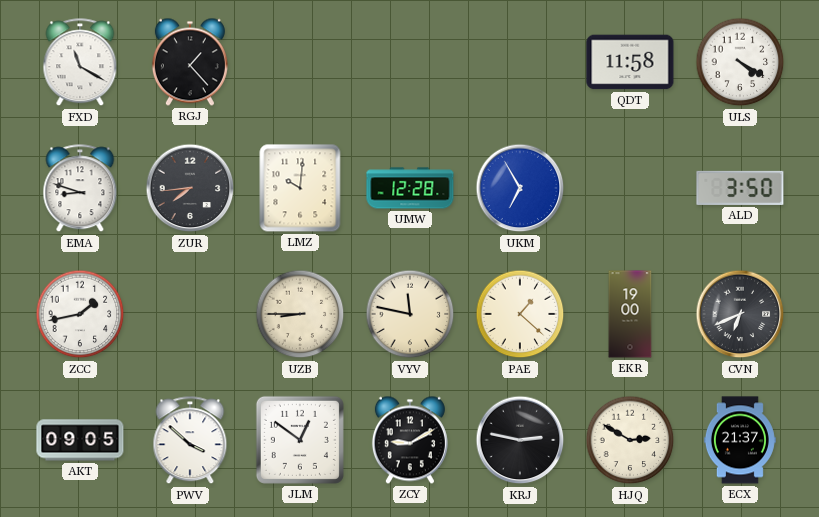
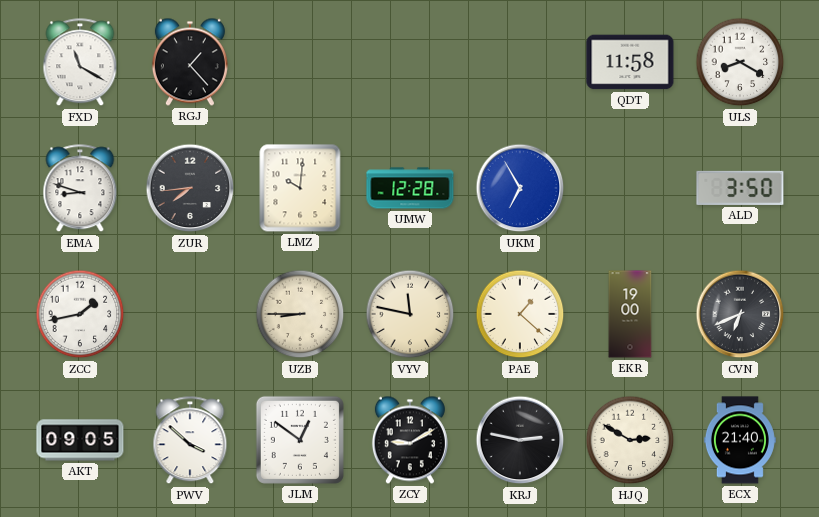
ULS: 4:20 -> 8:20
ECX: 21:37 -> 21:40
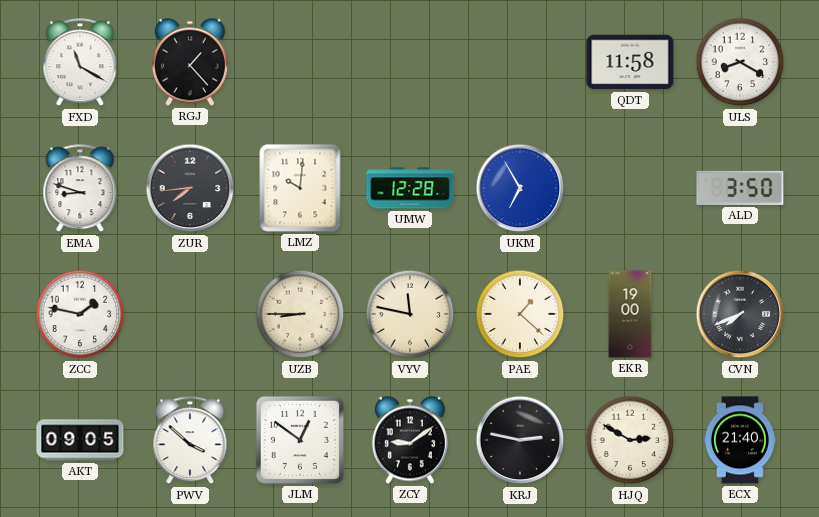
ZCC: 1:43 -> 1:47
CVN: 6:41 -> 7:41
ZCY: 9:10 -> 9:09
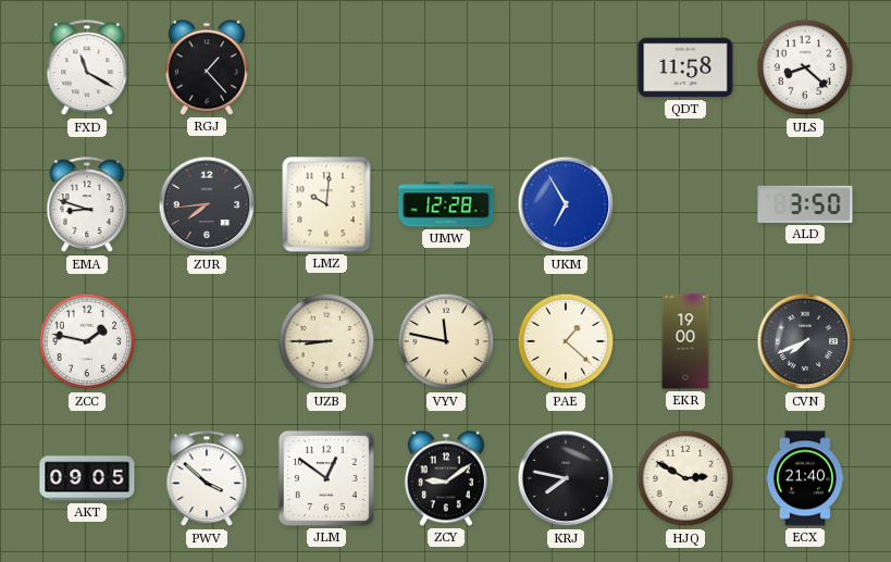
ULS: 8:20 -> 8:22
KRJ: 2:47 -> 7:47
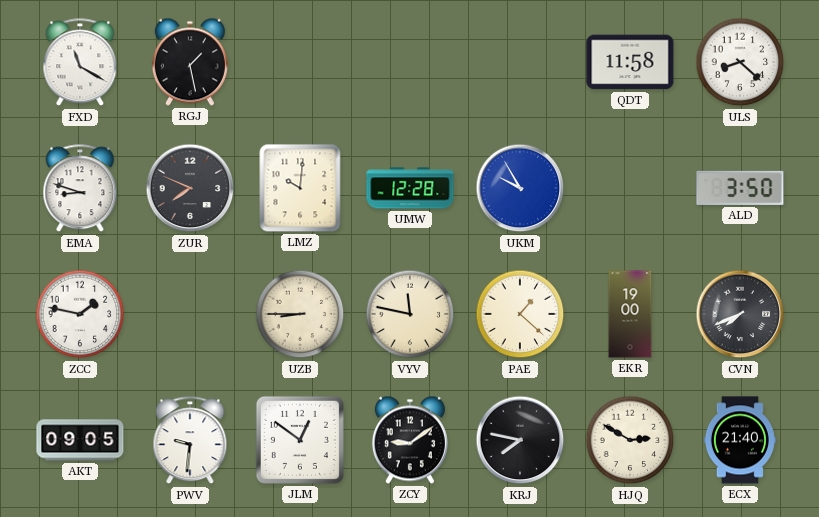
RGJ: 1:23 -> 1:28
ZUR: 7:44 -> 7:49
UKM: 6:55 -> 9:55
PWV: 3:52 -> 9:31
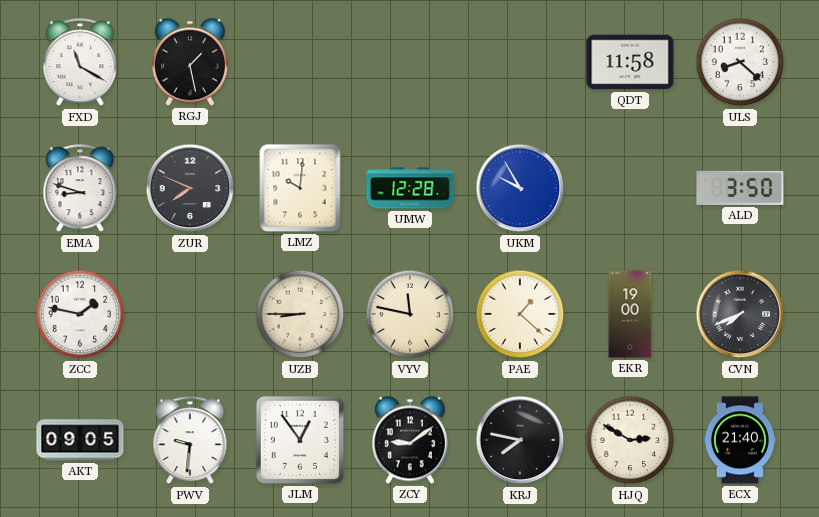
JLM: 12:51 -> 12:54
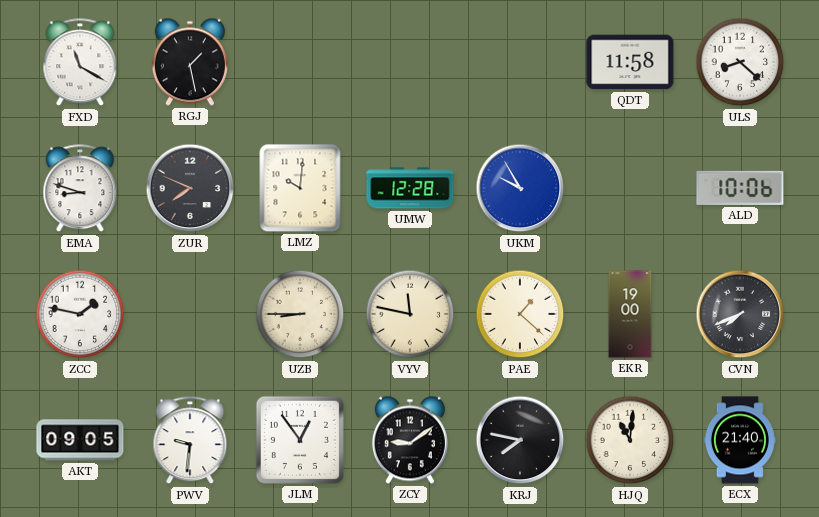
ALD: 3:50 -> 10:06
HJQ: 2:50 -> 11:01
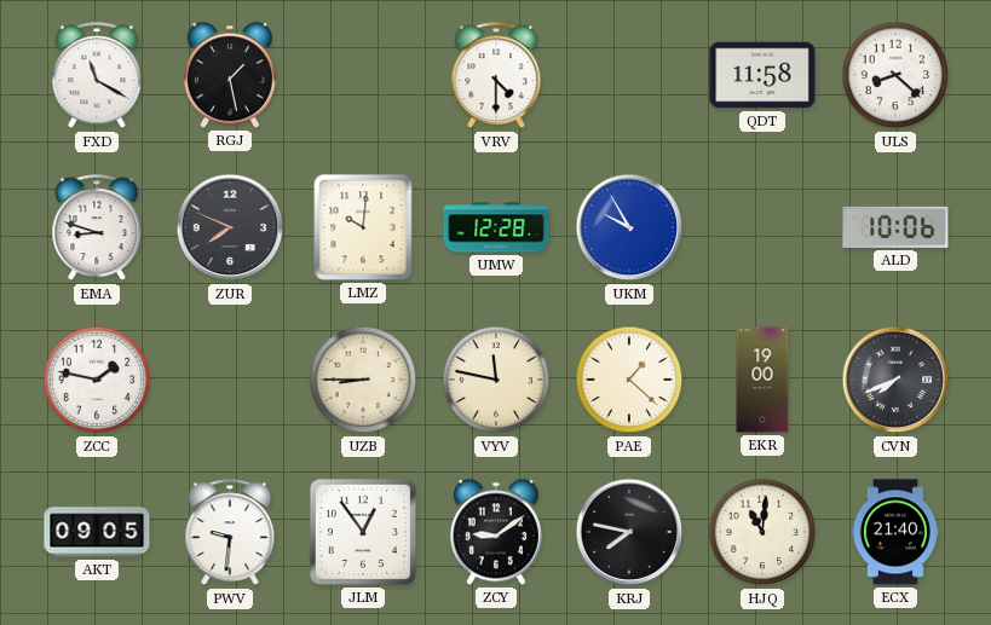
VRV: none -> 4:30
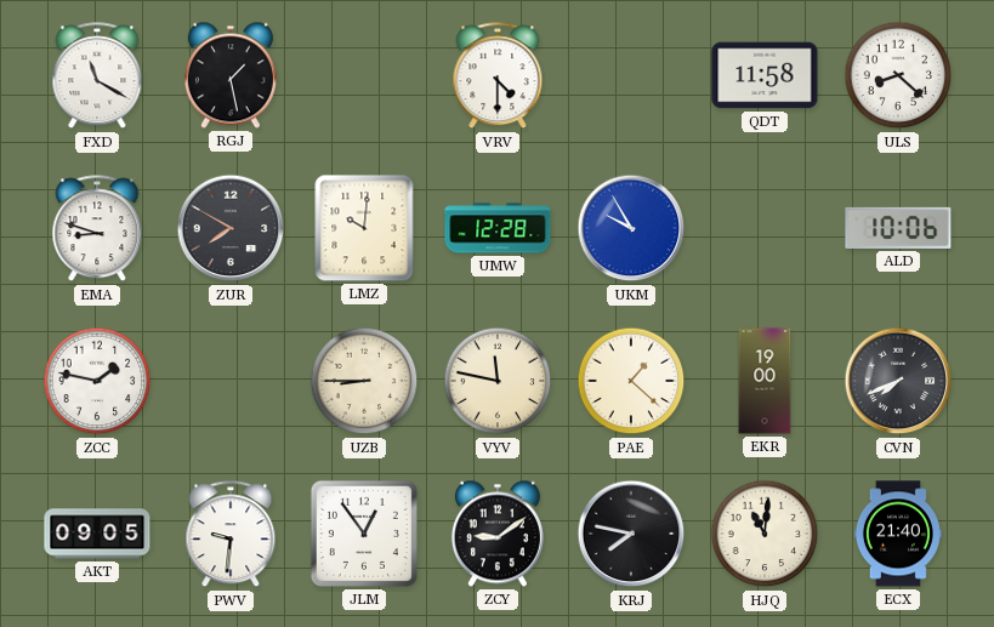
ZUR: 7:49 -> 7:50
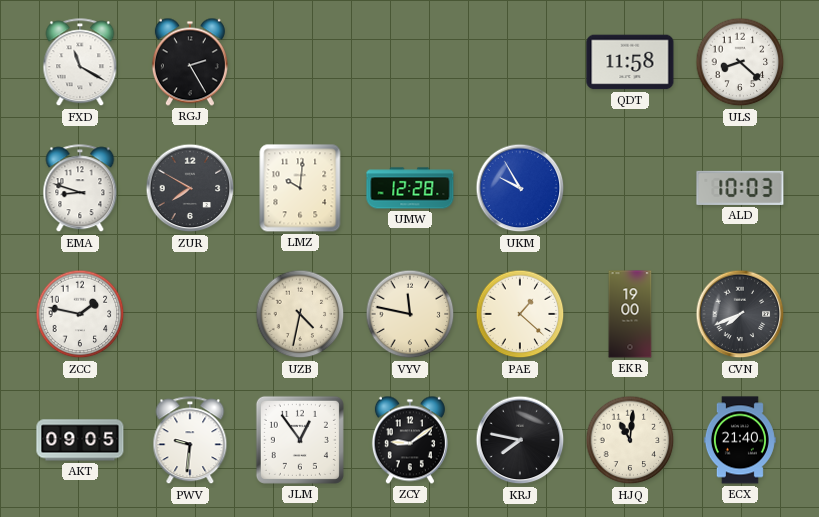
RGJ: 1:28 -> 2:25
VRV: 4:30 -> none
ALD: 10:06 -> 10:03
UZB: 8:45 -> 4:32
